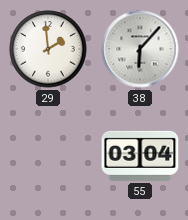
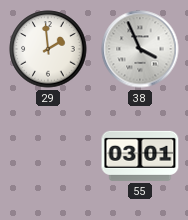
38: 6:07 -> 3:56
55: 03:04 -> 03:01
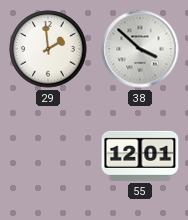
38: 3:56 -> 3:52
55: 03:01 -> 12:01
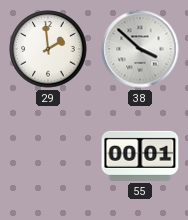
55: 12:01 -> 00:01
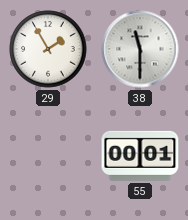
29: 1:59 -> 1:55
38: 3:52 -> 11:30
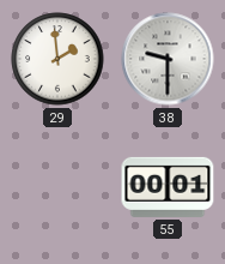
29: 1:55 -> 1:59
38: 11:30 -> 9:30
